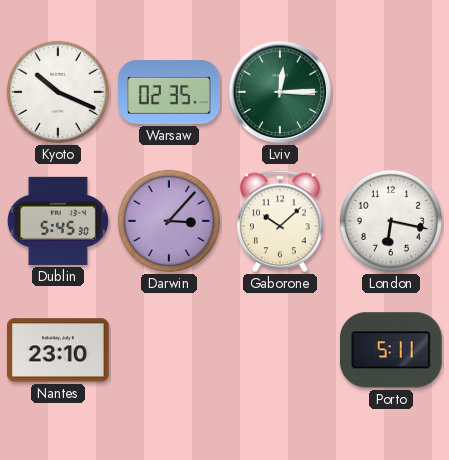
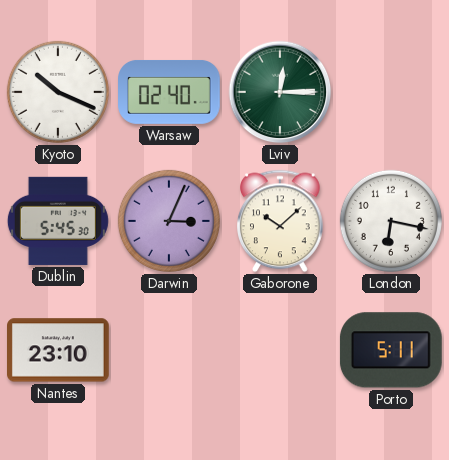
Warsaw: 02:35 -> 02:40
Darwin: 3:07 -> 3:04
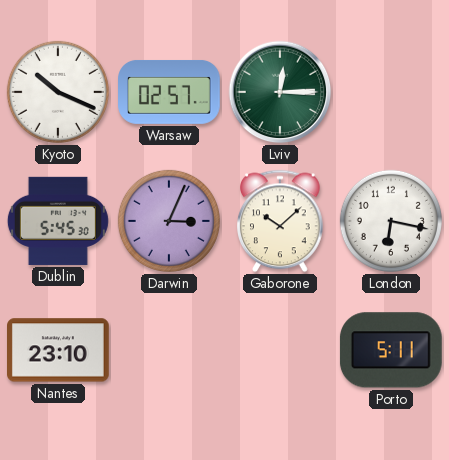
Warsaw: 02:40 -> 02:57
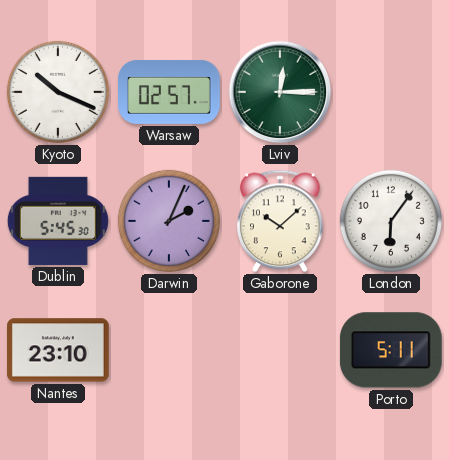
Darwin: 3:04 -> 2:04
London: 6:17 -> 6:06
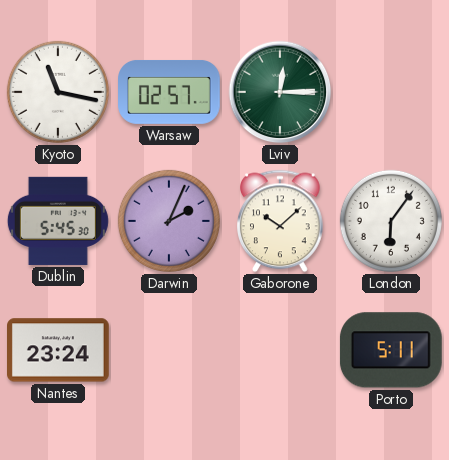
Kyoto: 10:19 -> 11:17
Nantes: 23:10 -> 23:24
